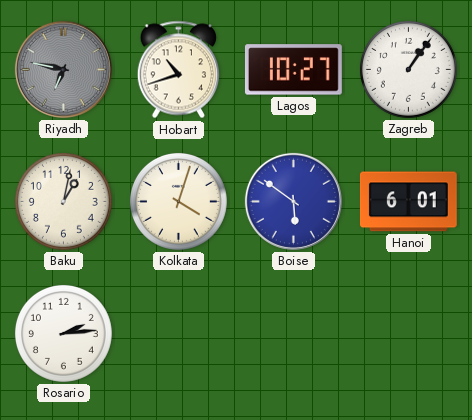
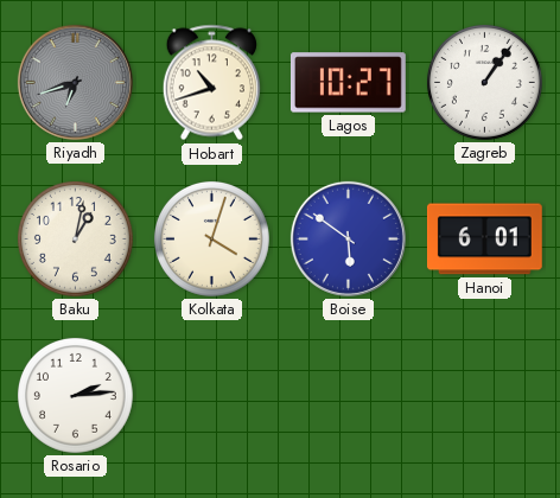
Riyadh: 6:47 -> 6:42
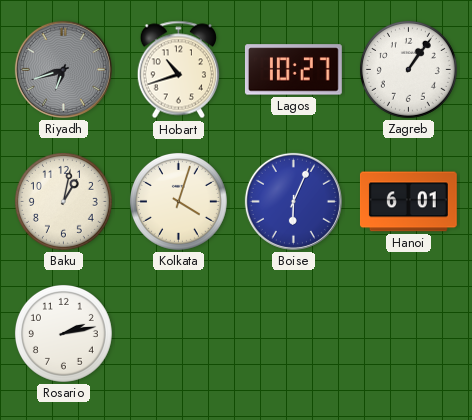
Boise: 5:51 -> 6:04
Rosario: 2:14 -> 2:13
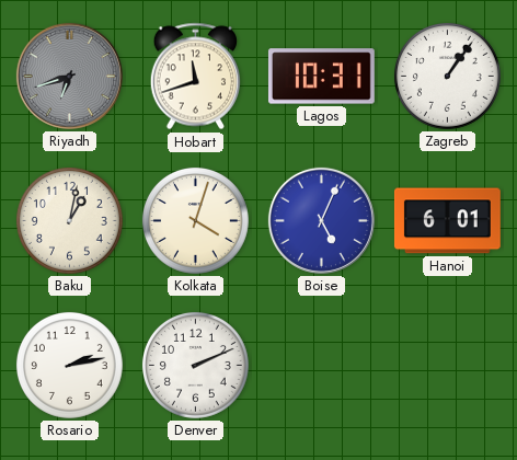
Hobart: 10:42 -> 11:42
Lagos: 10:27 -> 10:31
Boise: 6:04 -> 5:04
Denver: none -> 2:11
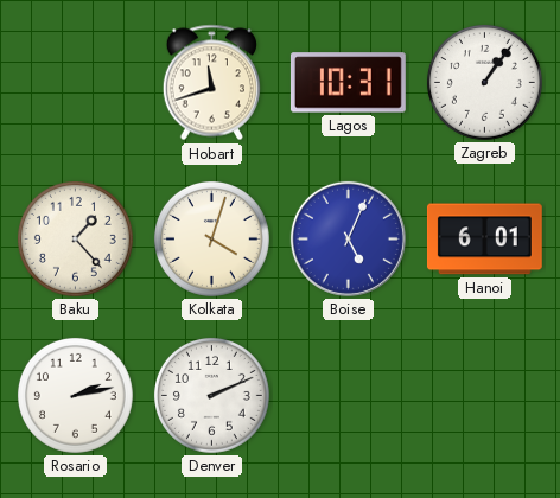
Riyadh: 6:42 -> none
Baku: 1:02 -> 1:23
